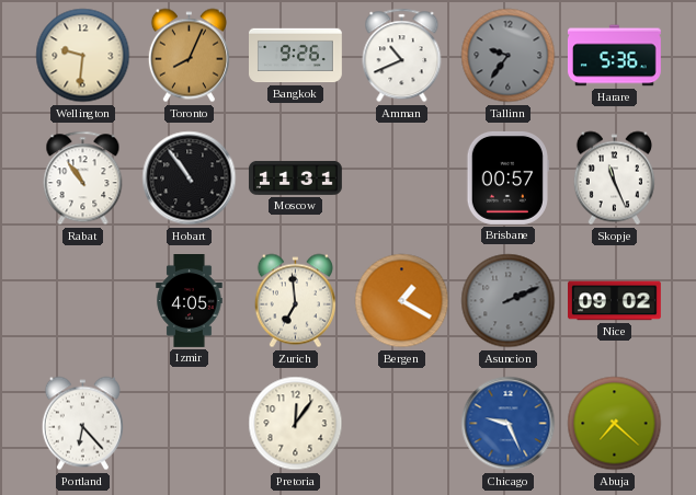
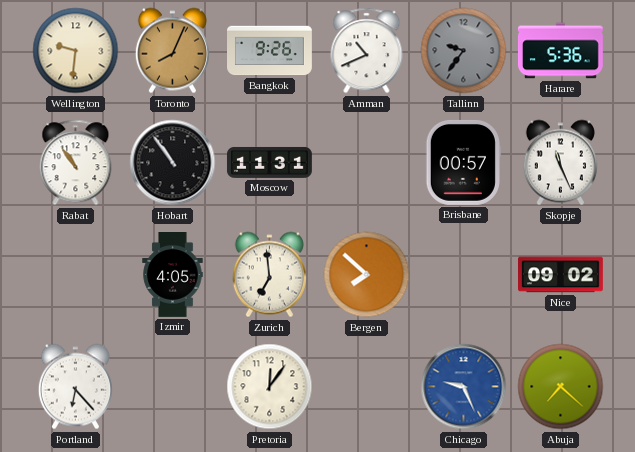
Bergen: 1:20 -> 7:52
Asuncion: 2:11 -> none
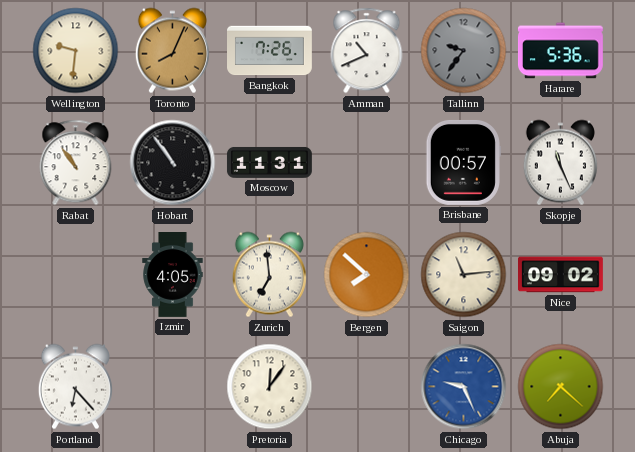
Bangkok: 9:26 -> 7:26
Saigon: none -> 11:14
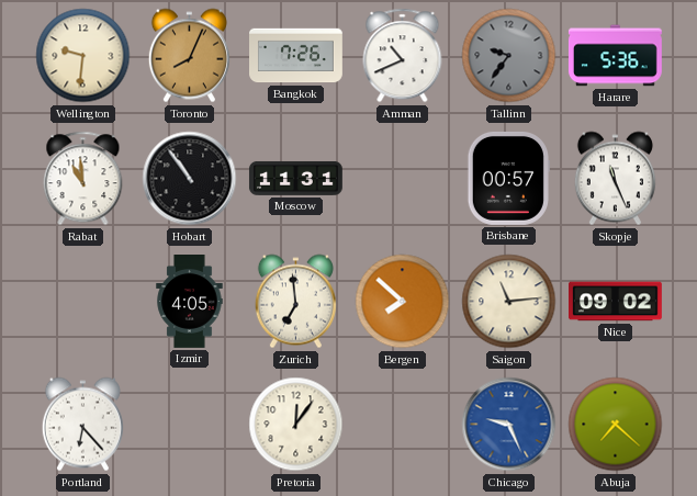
Rabat: 10:54 -> 10:59
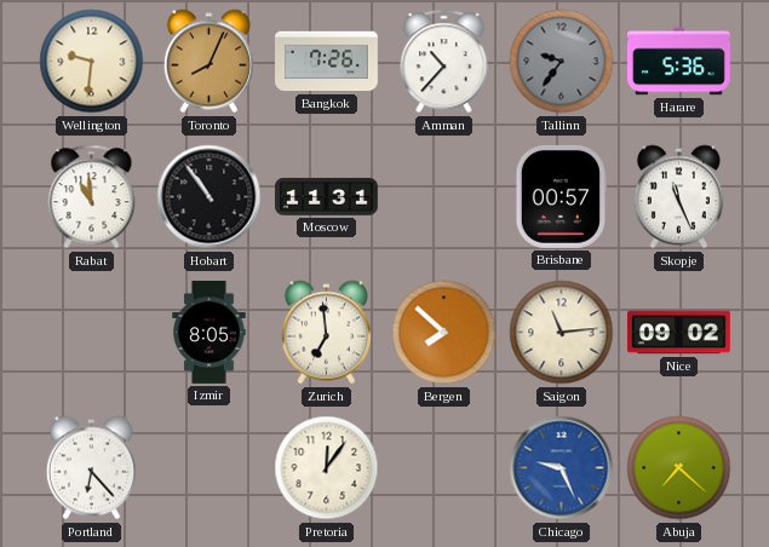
Amman: 10:41 -> 10:37
Izmir: 4:05 -> 8:05
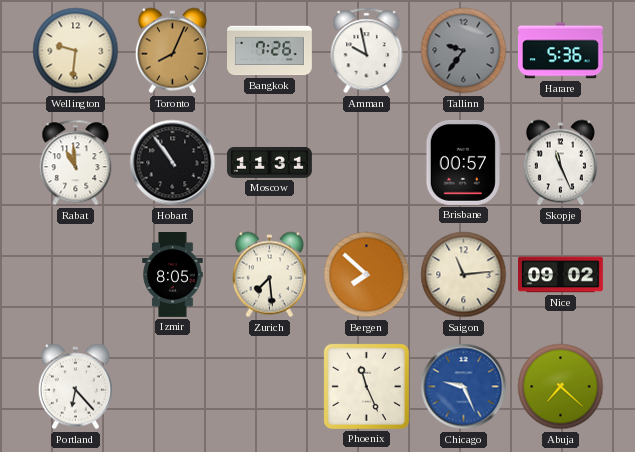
Amman: 10:37 -> 9:58
Zurich: 6:59 -> 7:29
Pretoria: 12:06 -> none
Phoenix: none -> 11:26
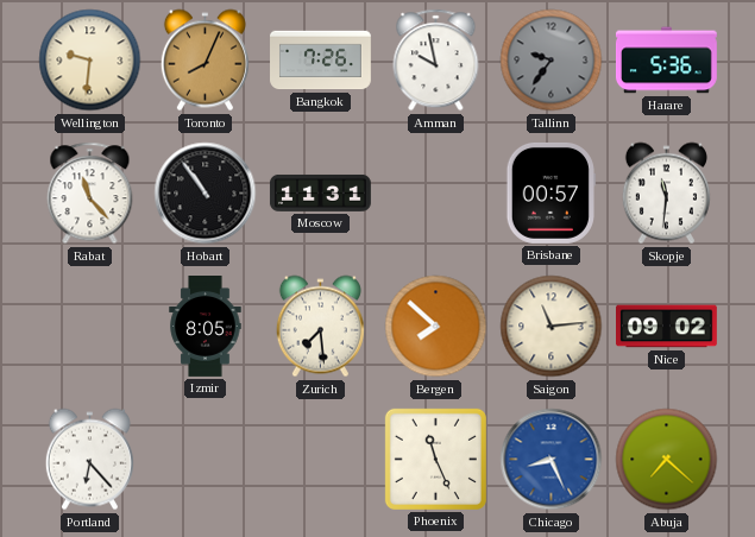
Rabat: 10:59 -> 11:23
Skopje: 11:26 -> 11:31
Chicago: 9:26 -> 8:26
